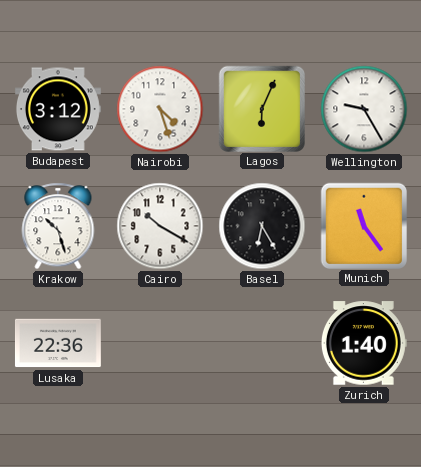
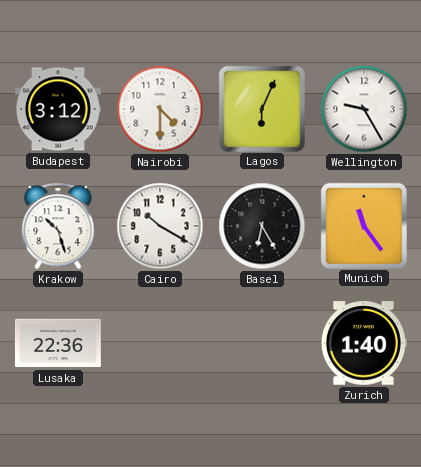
Nairobi: 4:27 -> 4:30
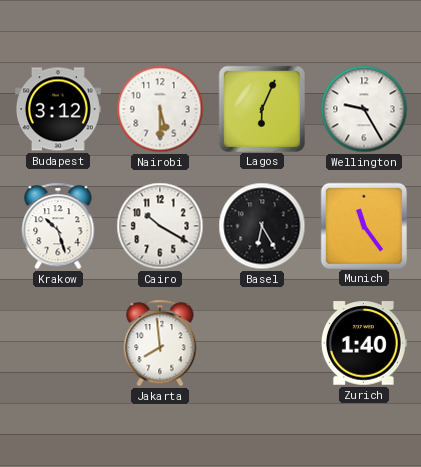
Nairobi: 4:30 -> 5:30
Lusaka: 22:36 -> none
Jakarta: none -> 7:59
